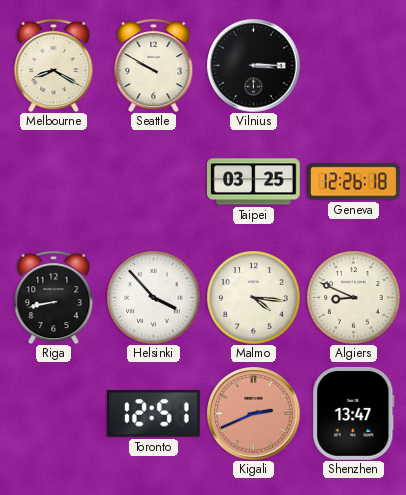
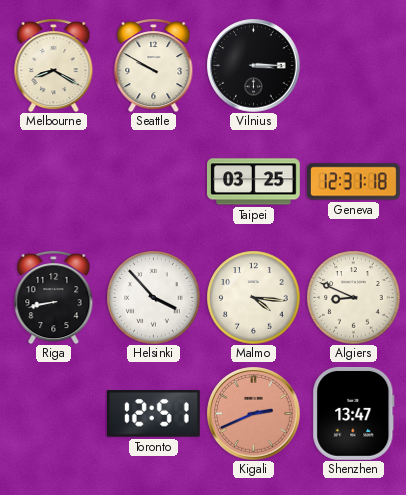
Geneva: 12:26 -> 12:31
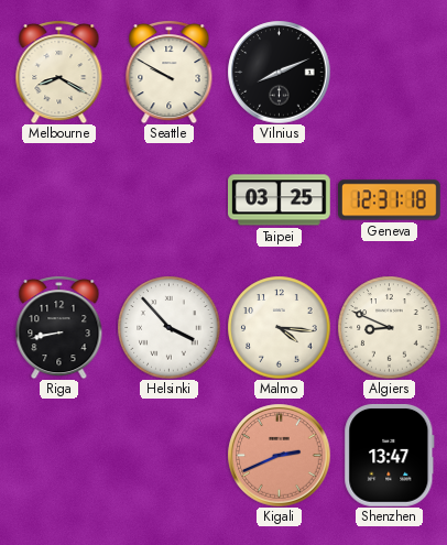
Vilnius: 3:15 -> 8:11
Toronto: 12:51 -> none
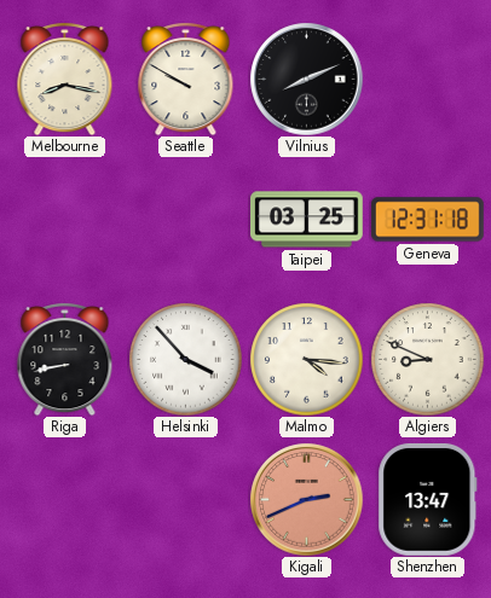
Melbourne: 8:20 -> 8:17
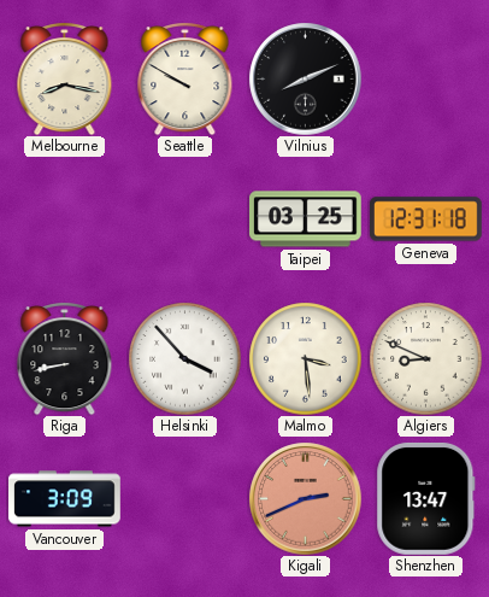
Malmo: 4:16 -> 3:29
Vancouver: none -> 3:09
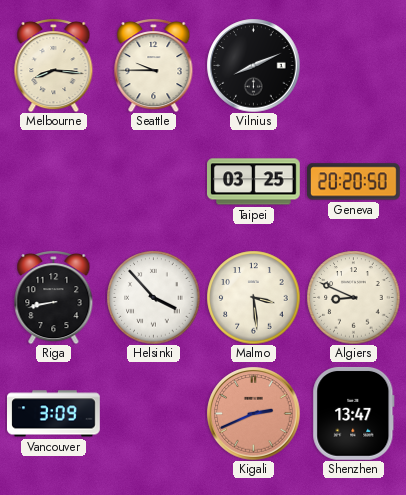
Melbourne: 8:17 -> 8:16
Seattle: 9:50 -> 9:45
Geneva: 12:31 -> 20:20
